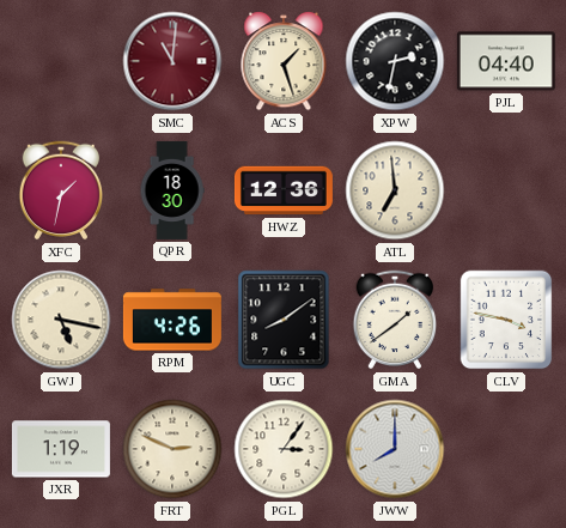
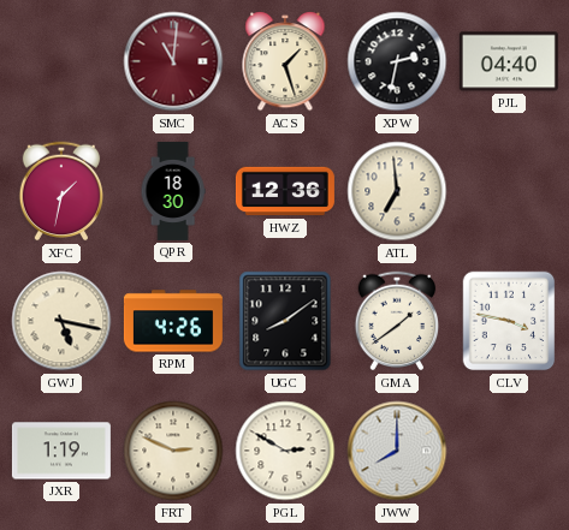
PGL: 3:06 -> 2:50
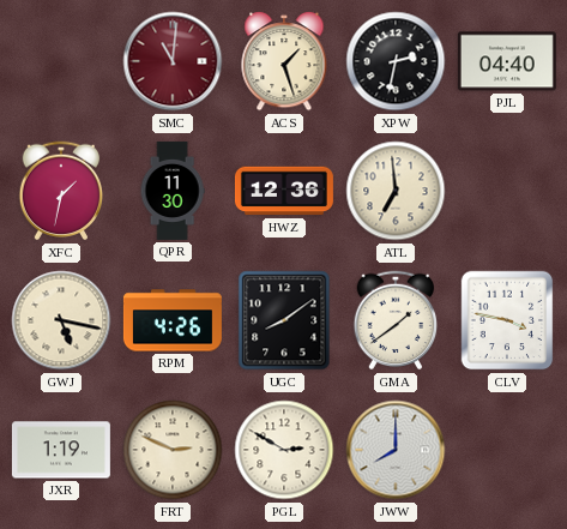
QPR: 18:30 -> 11:30
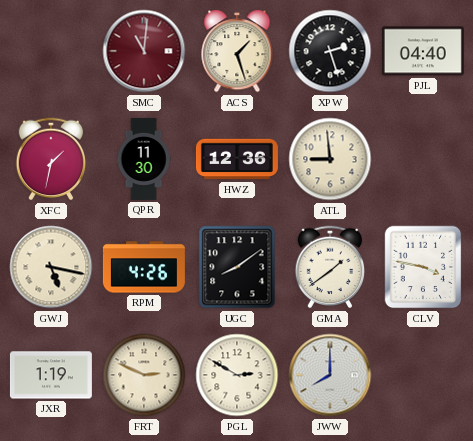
XPW: 2:32 -> 2:27
ATL: 6:59 -> 8:59
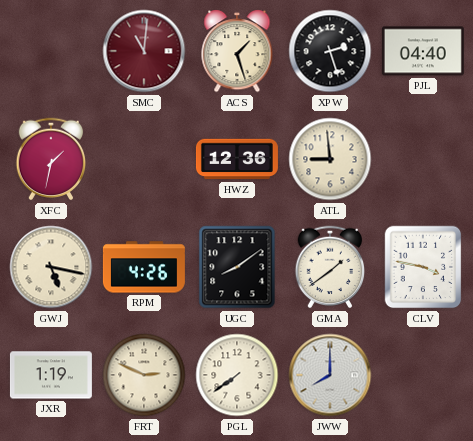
QPR: 11:30 -> none
PGL: 2:50 -> 7:39
